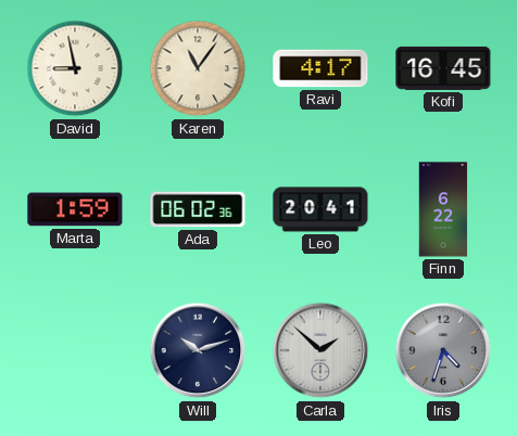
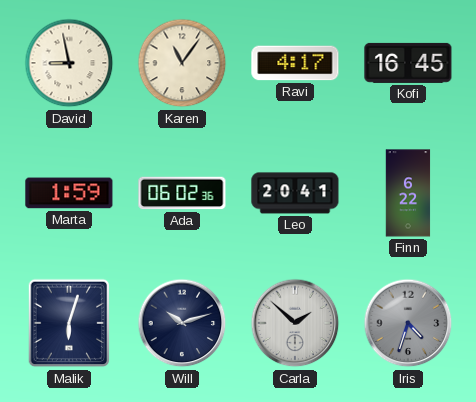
Malik: none -> 6:03
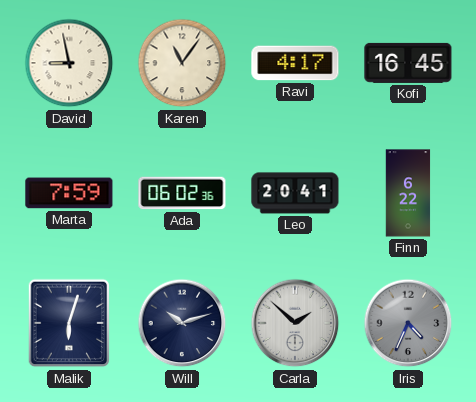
Marta: 1:59 -> 7:59
Iris: 4:33 -> 4:34
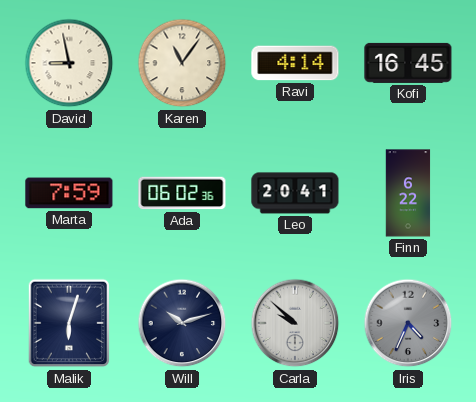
Ravi: 4:17 -> 4:14
Carla: 1:52 -> 9:52
